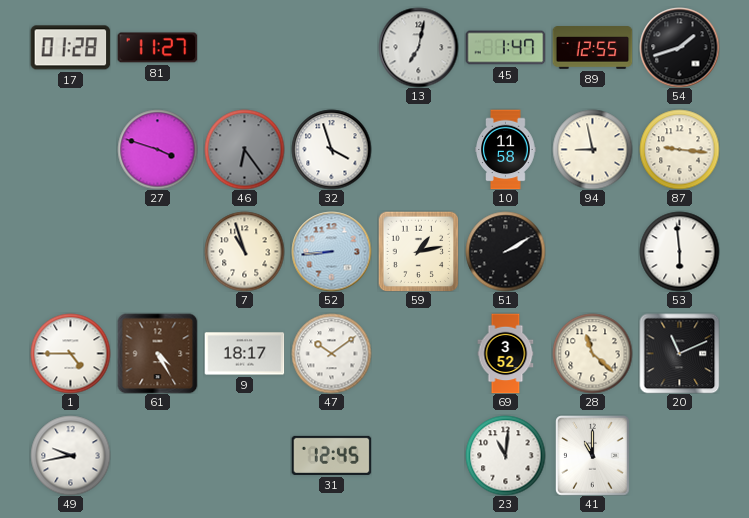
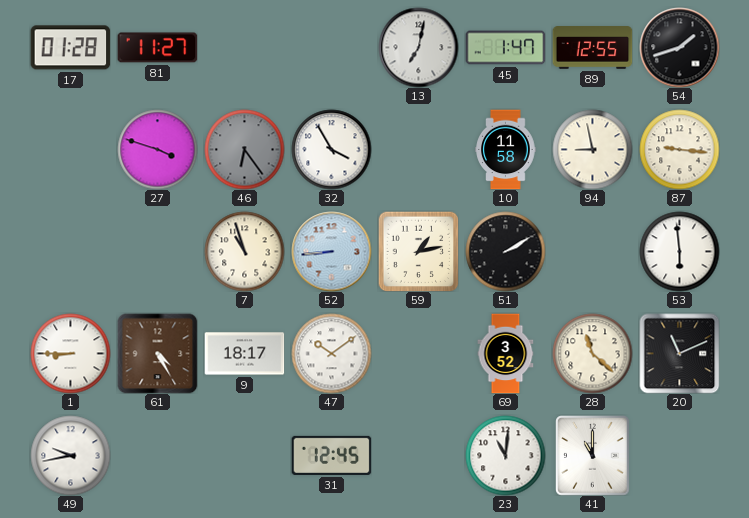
32: 3:57 -> 3:55
1: 4:45 -> 8:45
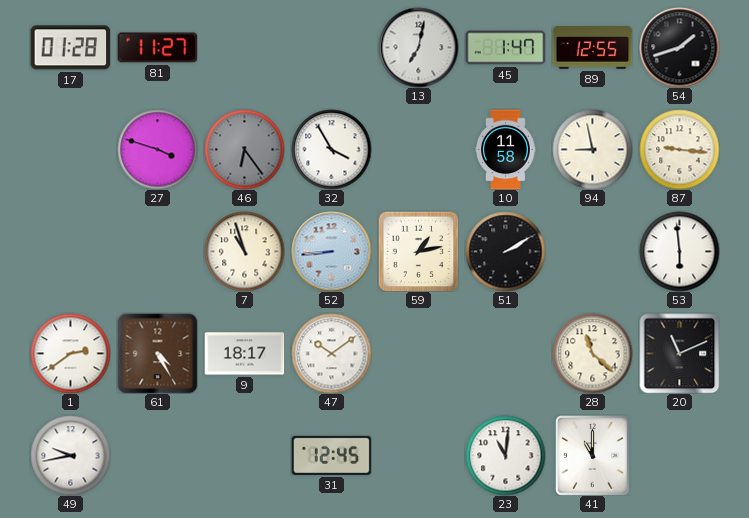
1: 8:45 -> 2:39
69: 3:52 -> none
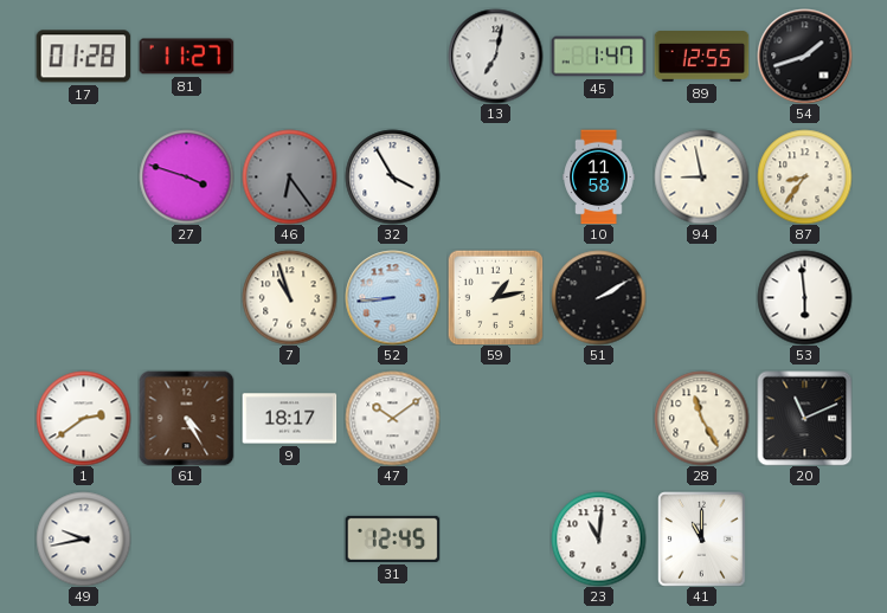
87: 9:16 -> 8:36
28: 11:22 -> 11:25
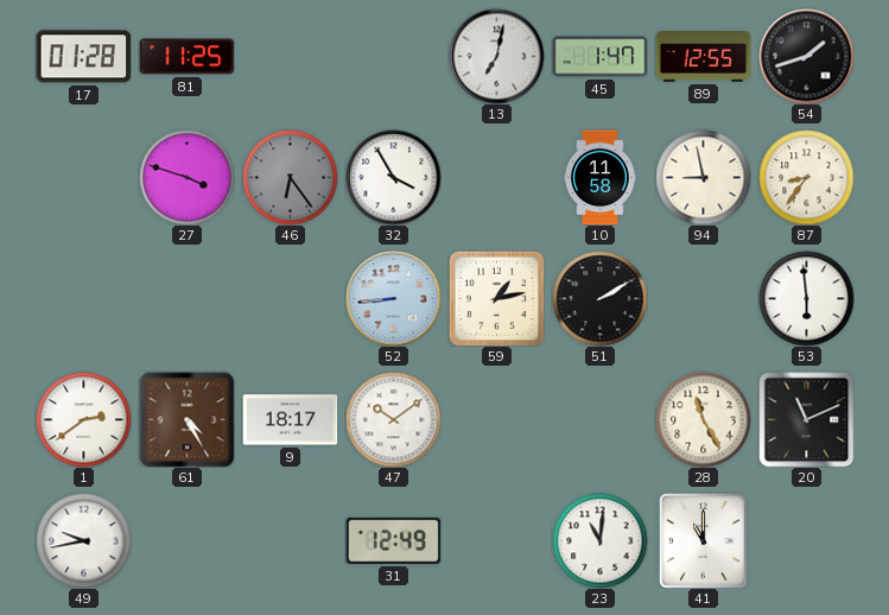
81: 11:27 -> 11:25
7: 10:57 -> none
31: 12:45 -> 12:49
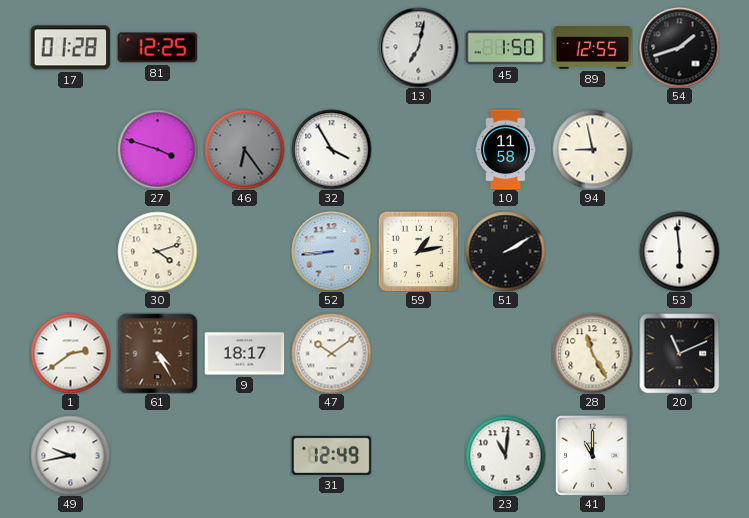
81: 11:25 -> 12:25
45: 1:47 -> 1:50
87: 8:36 -> none
30: none -> 4:12
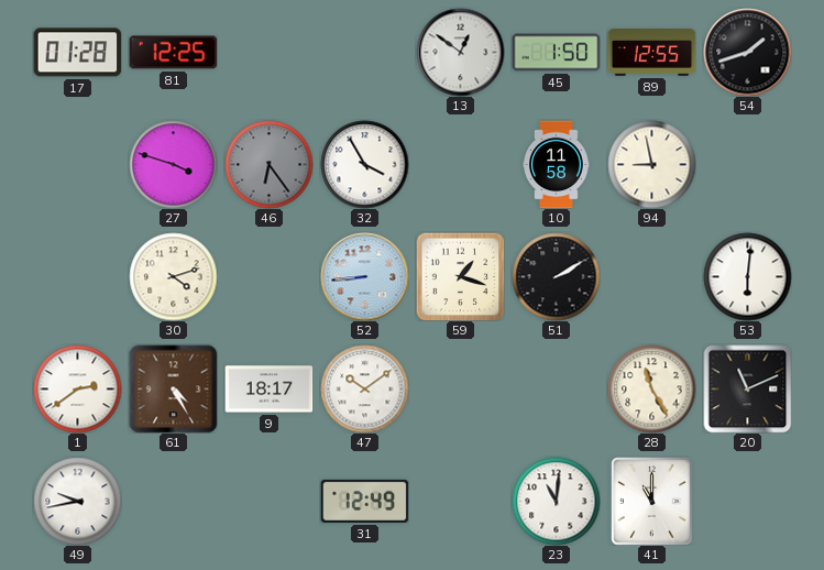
13: 7:02 -> 12:51
59: 1:13 -> 1:18
53: 5:59 -> 6:01
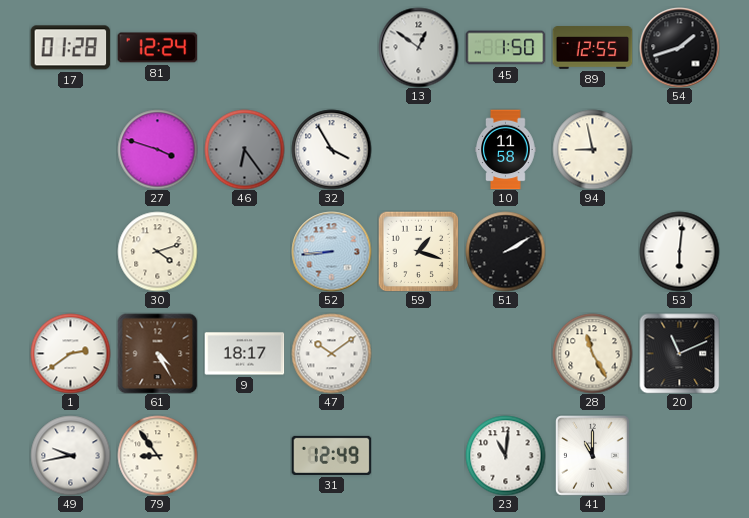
81: 12:25 -> 12:24
79: none -> 8:54
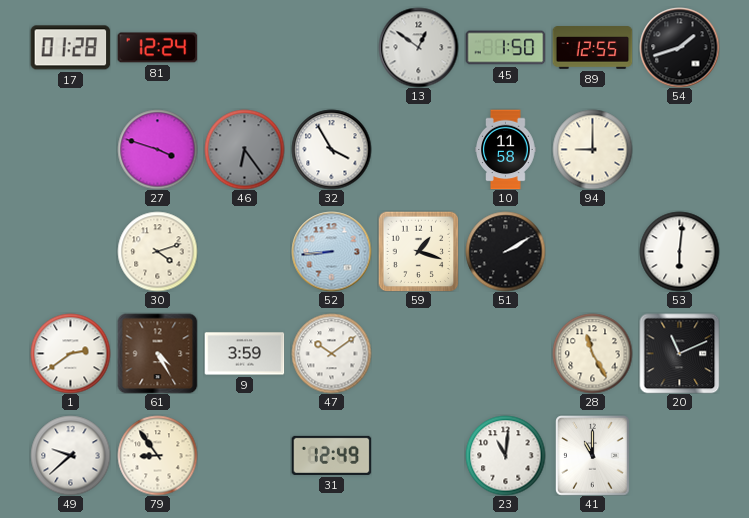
94: 8:58 -> 9:00
9: 18:17 -> 3:59
49: 9:43 -> 9:38
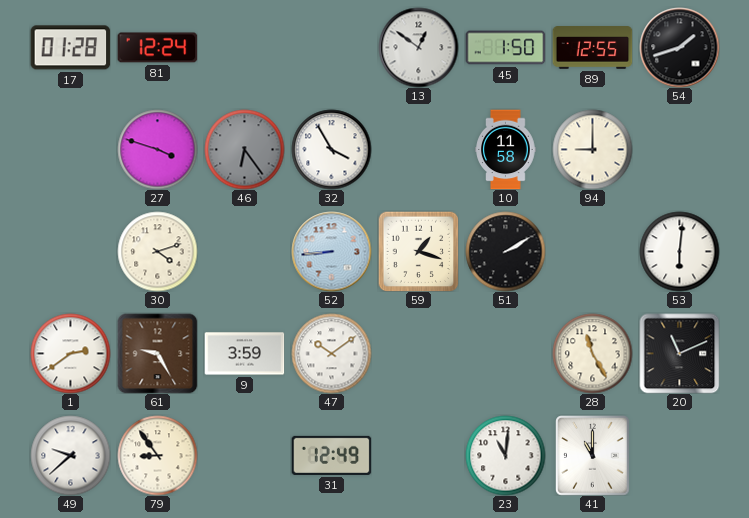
61: 4:25 -> 9:25
